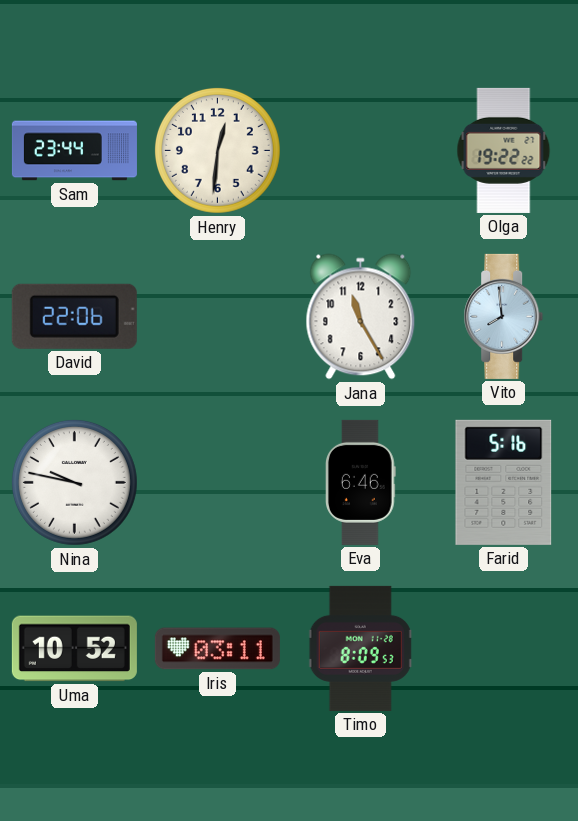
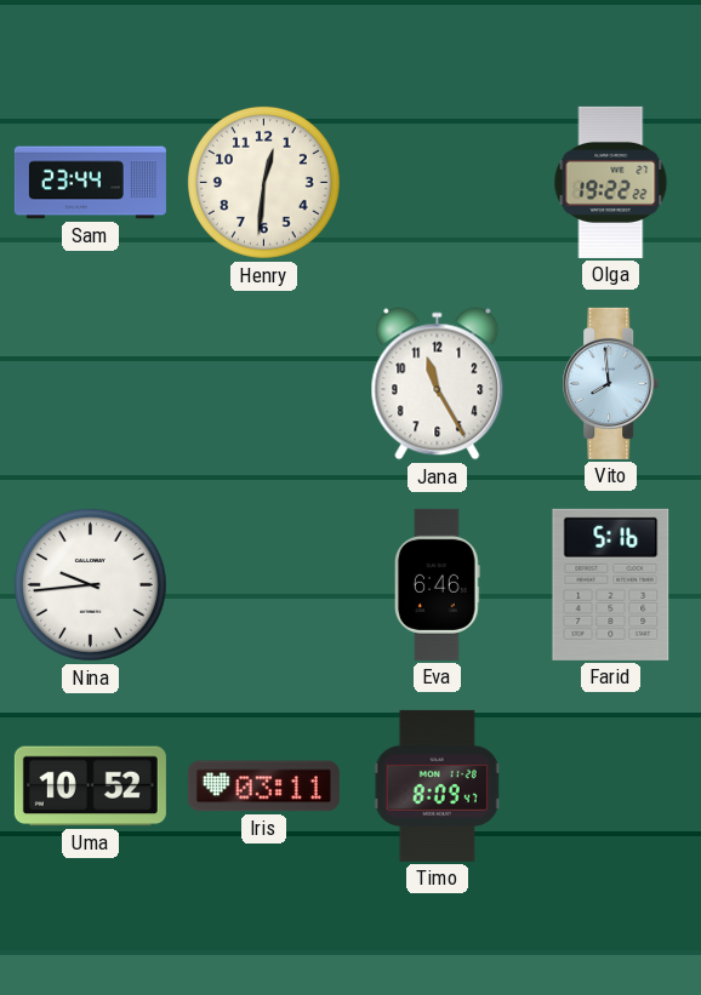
David: 22:06 -> none
Nina: 9:47 -> 9:44
Timo: 8:09:53 -> 8:09:47
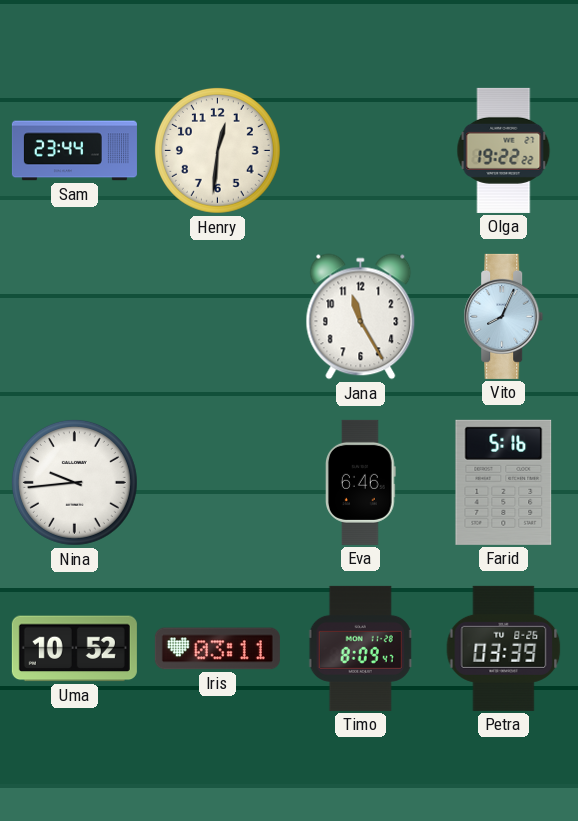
Vito: 7:59 -> 8:04
Petra: none -> 03:39
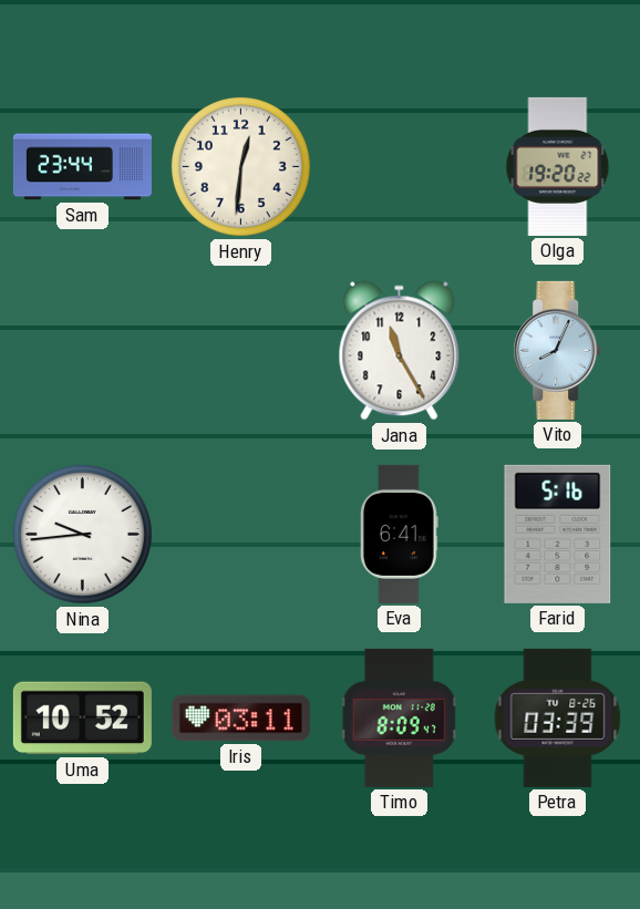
Olga: 19:22 -> 19:20
Eva: 6:46 -> 6:41
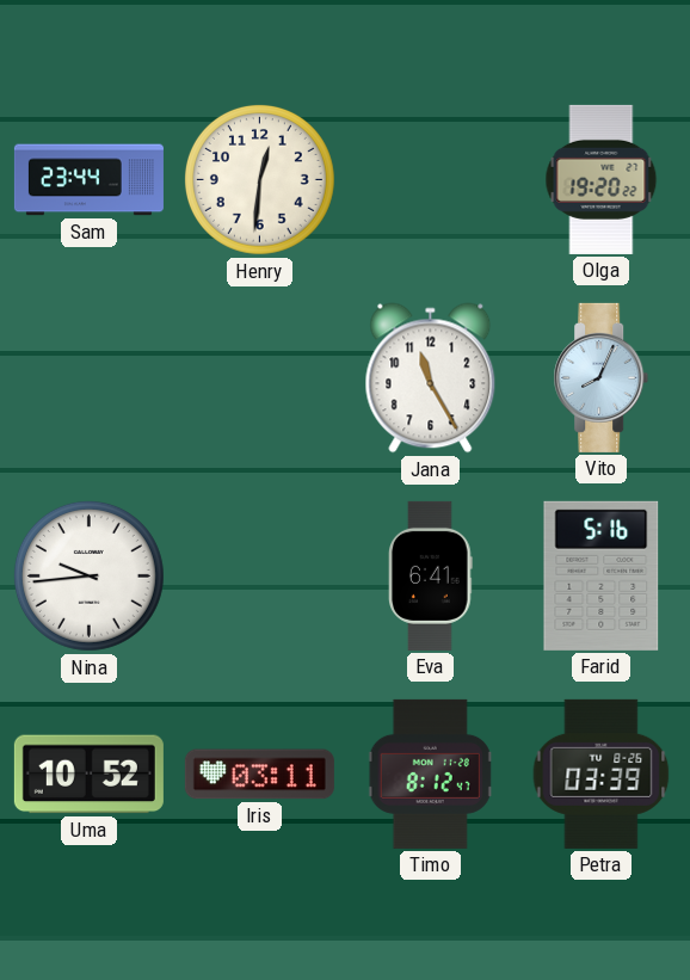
Timo: 8:09 -> 8:12
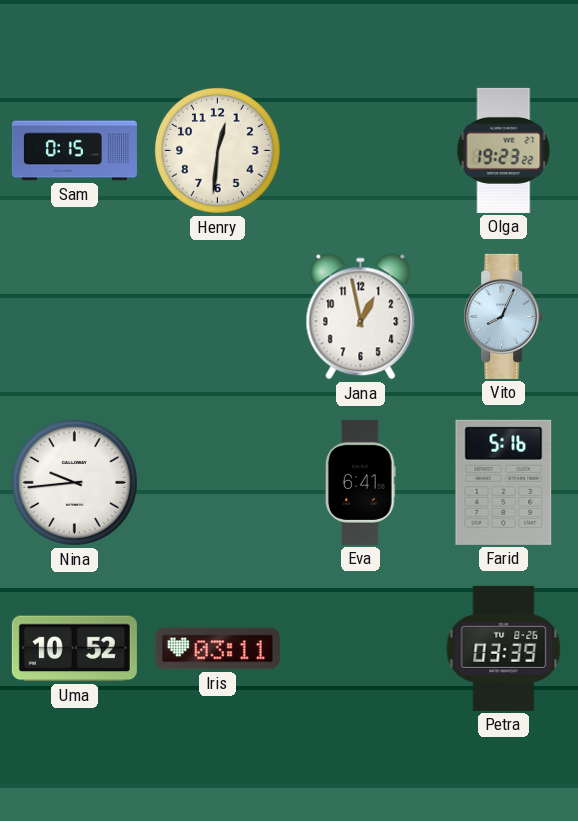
Sam: 23:44 -> 0:15
Olga: 19:20 -> 19:23
Jana: 11:25 -> 12:58
Timo: 8:12 -> none
